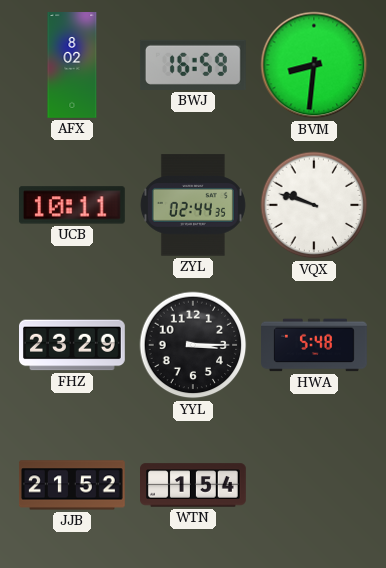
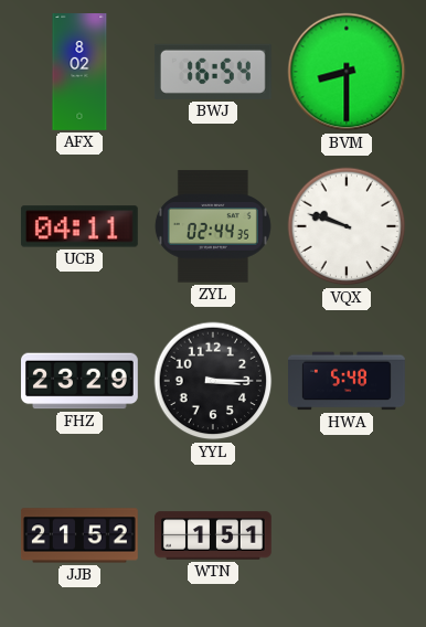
BWJ: 16:59 -> 16:54
BVM: 8:31 -> 8:30
UCB: 10:11 -> 04:11
WTN: 1:54 -> 1:51
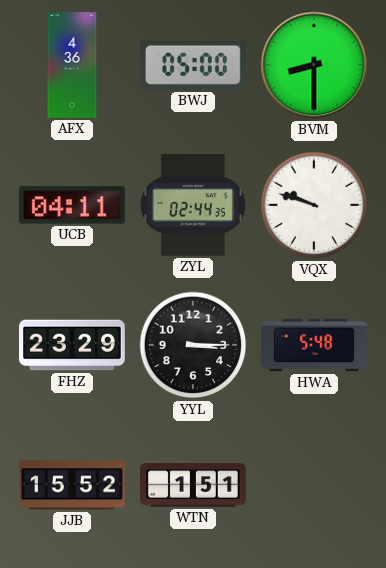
AFX: 8:02 -> 4:36
BWJ: 16:54 -> 05:00
JJB: 21:52 -> 15:52
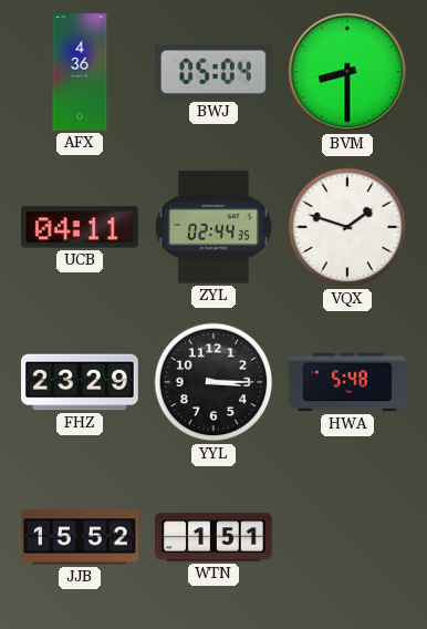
BWJ: 05:00 -> 05:04
VQX: 9:48 -> 1:48
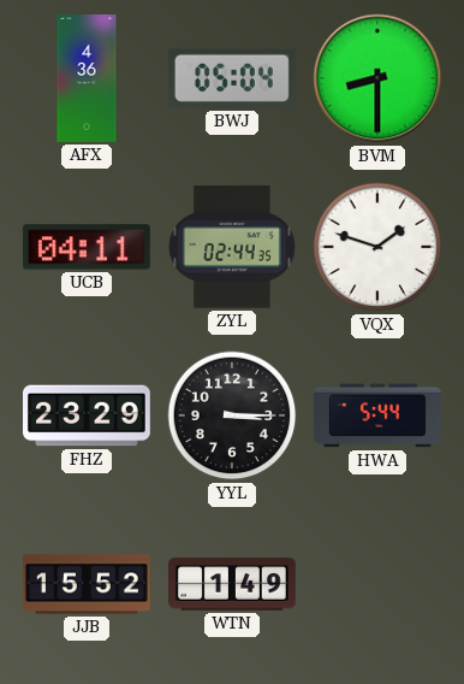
HWA: 5:48 -> 5:44
WTN: 1:51 -> 1:49
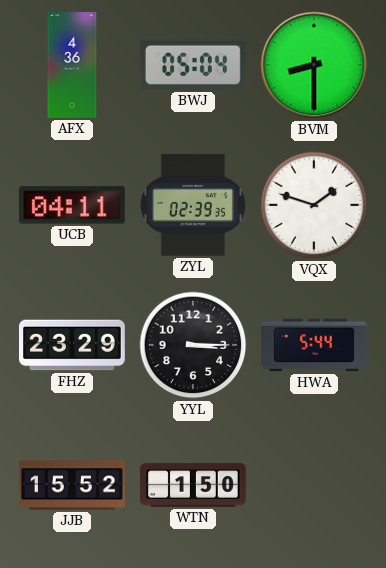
ZYL: 02:44 -> 02:39
WTN: 1:49 -> 1:50
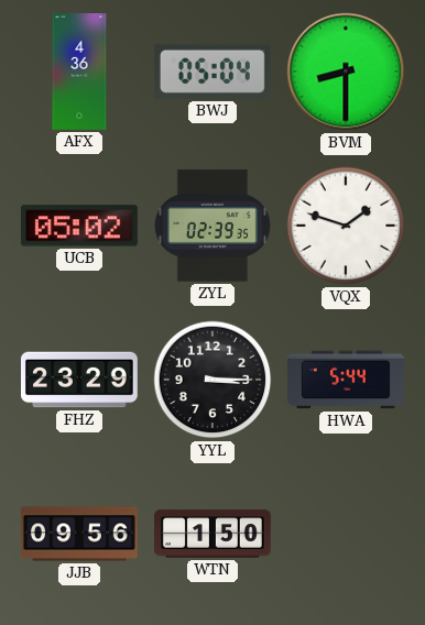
UCB: 04:11 -> 05:02
JJB: 15:52 -> 09:56
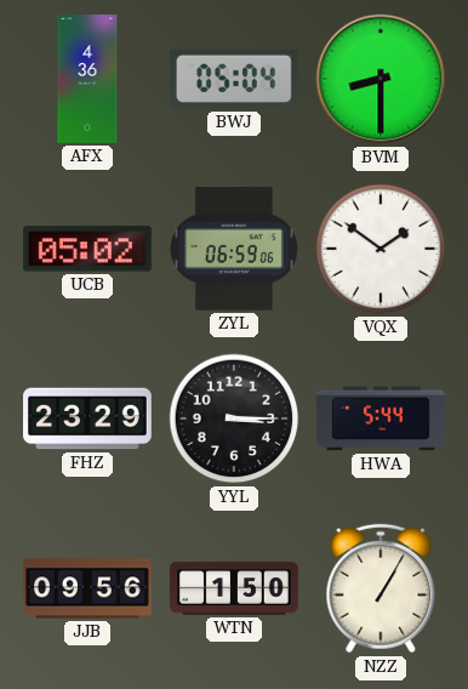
ZYL: 02:39 -> 06:59
VQX: 1:48 -> 1:51
NZZ: none -> 1:05
